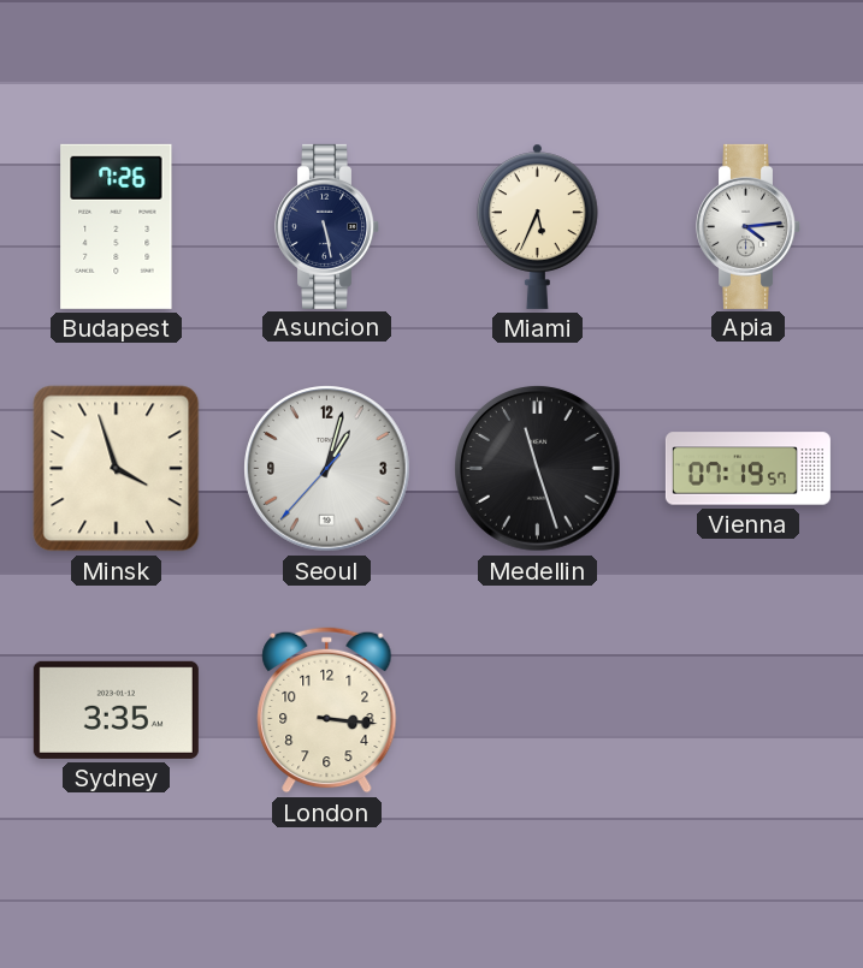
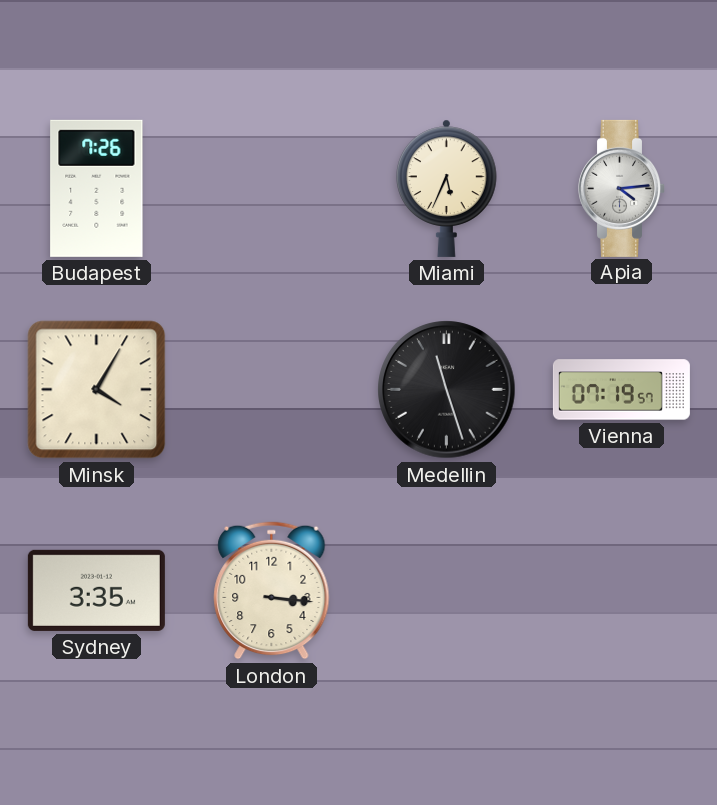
Asuncion: 5:28 -> none
Minsk: 3:57 -> 4:05
Seoul: 1:02 -> none
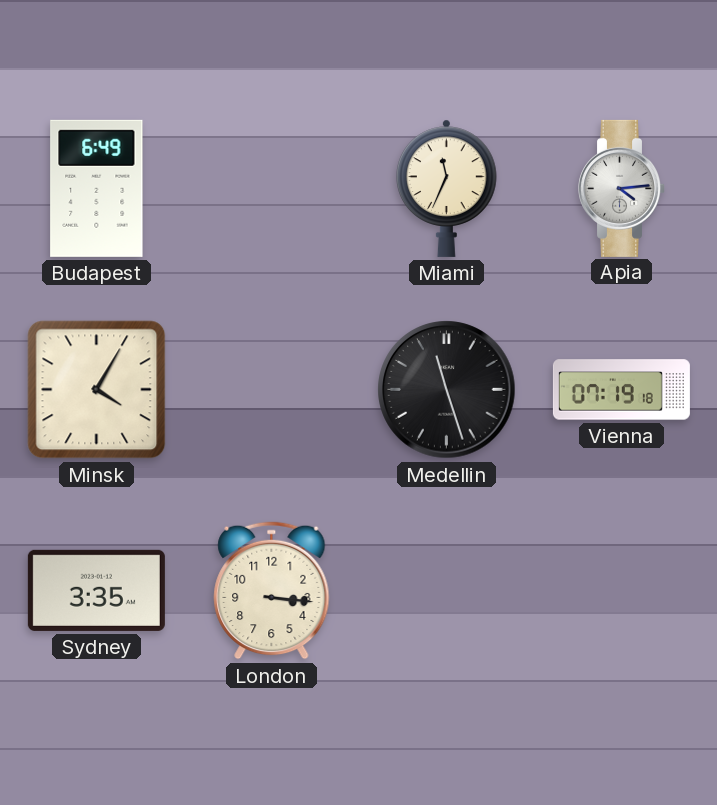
Budapest: 7:26 -> 6:49
Miami: 5:34 -> 11:34
Vienna: 07:19:57 -> 07:19:18
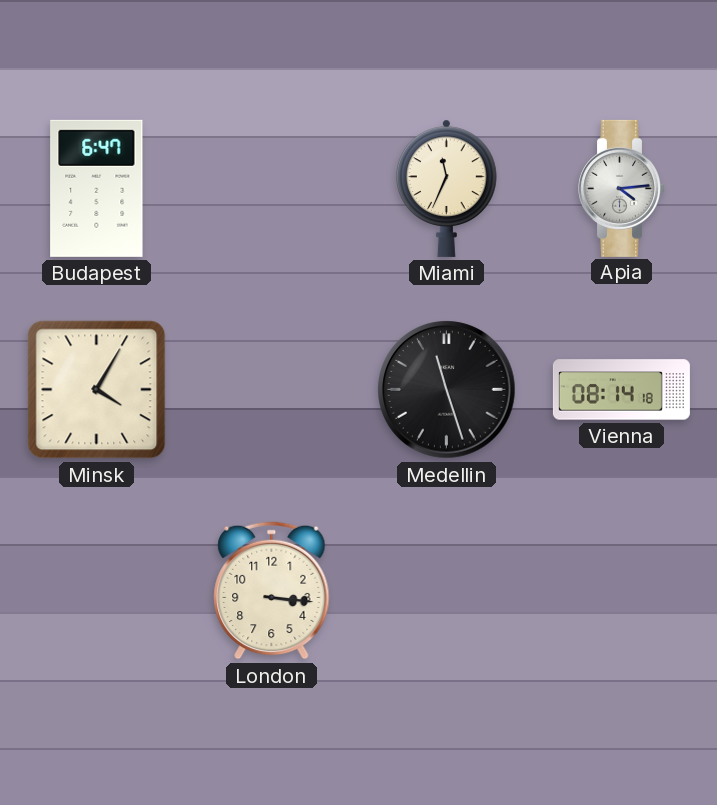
Budapest: 6:49 -> 6:47
Vienna: 07:19 -> 08:14
Sydney: 3:35 -> none
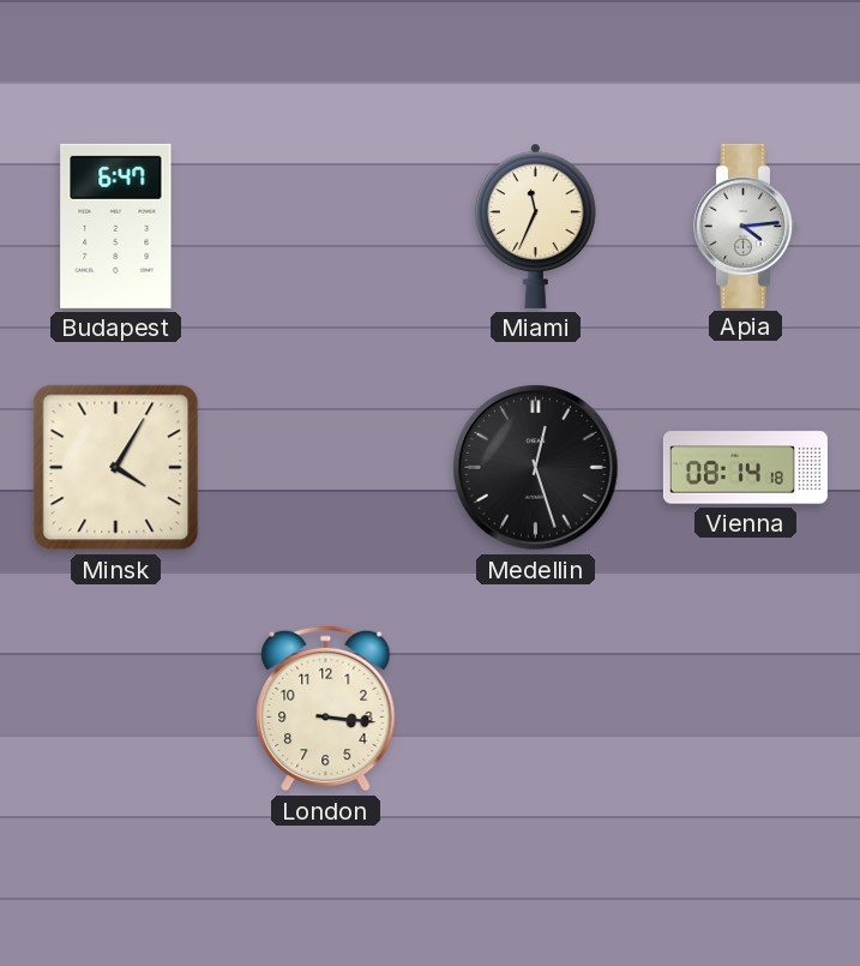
Medellin: 11:27 -> 12:27
